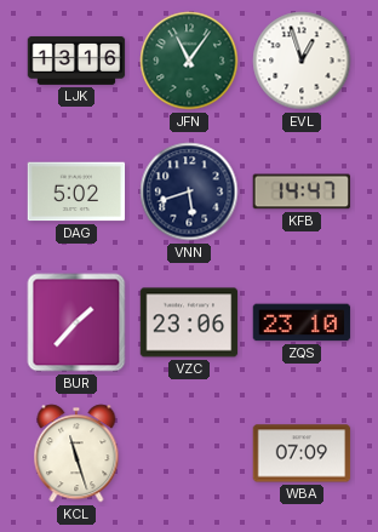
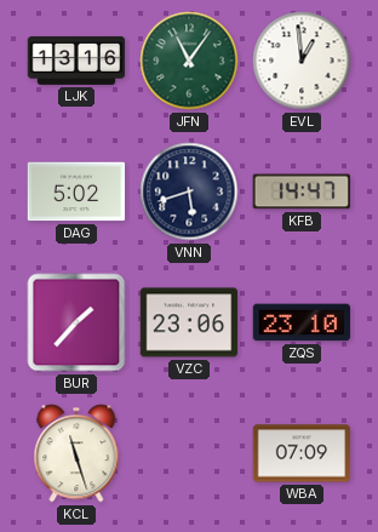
EVL: 12:57 -> 12:59
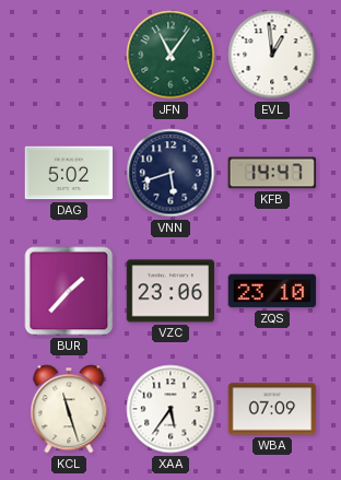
LJK: 13:16 -> none
XAA: none -> 5:36
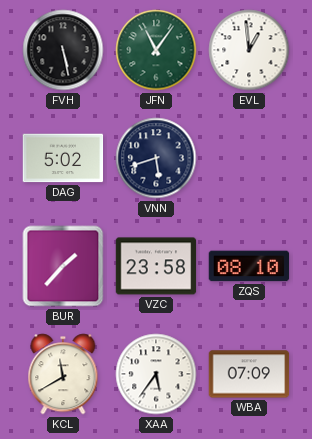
FVH: none -> 5:28
KFB: 14:47 -> none
VZC: 23:06 -> 23:58
ZQS: 23:10 -> 08:10
KCL: 11:27 -> 11:40
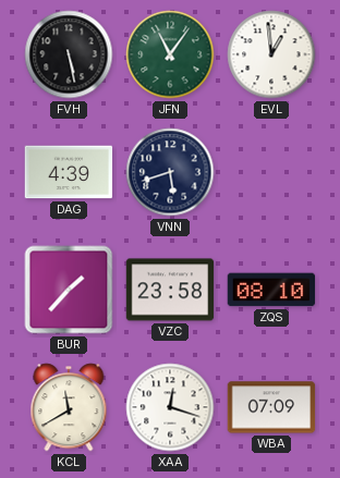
DAG: 5:02 -> 4:39
XAA: 5:36 -> 12:18
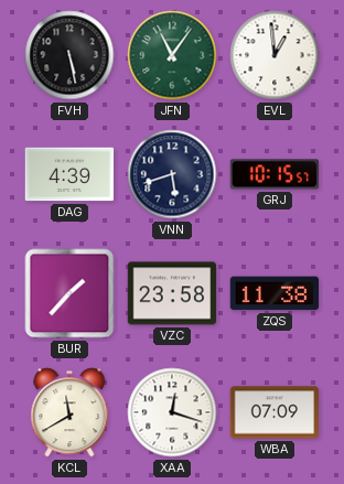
GRJ: none -> 10:15
ZQS: 08:10 -> 11:38
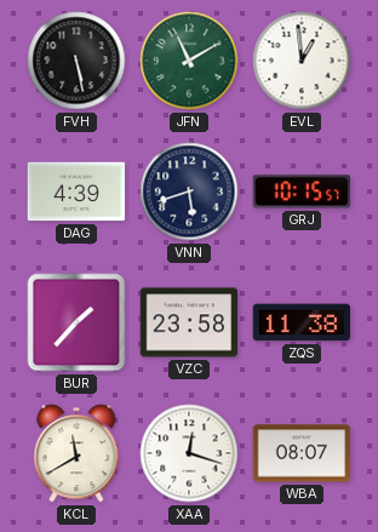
JFN: 11:06 -> 11:10
WBA: 07:09 -> 08:07
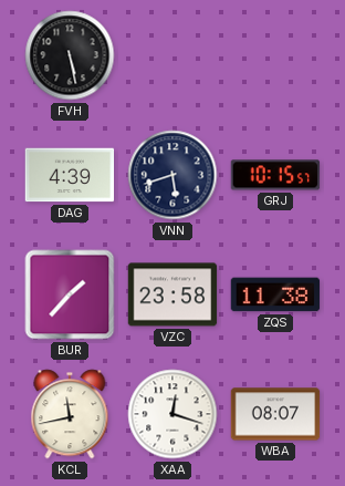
JFN: 11:10 -> none
EVL: 12:59 -> none
KCL: 11:40 -> 11:43
